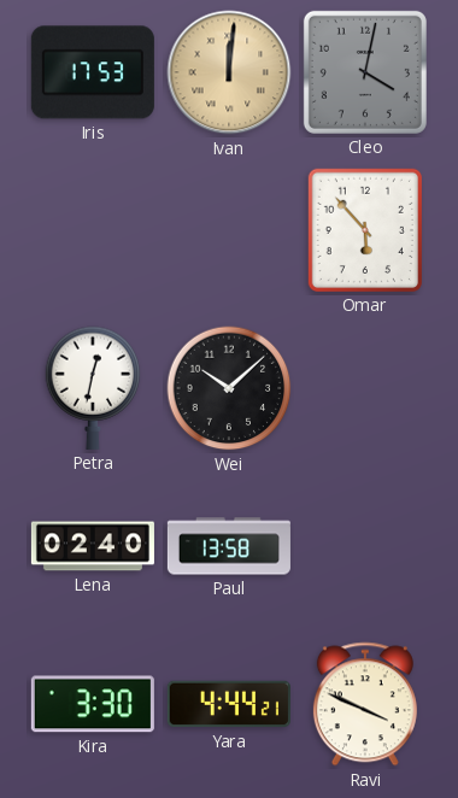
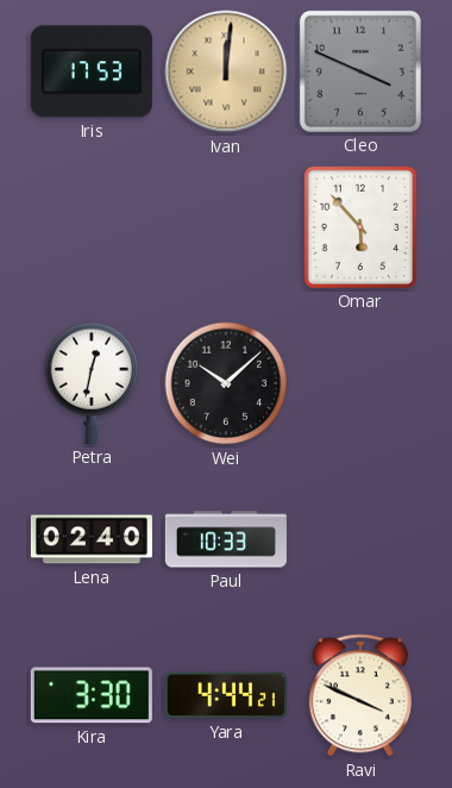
Cleo: 4:02 -> 3:49
Paul: 13:58 -> 10:33
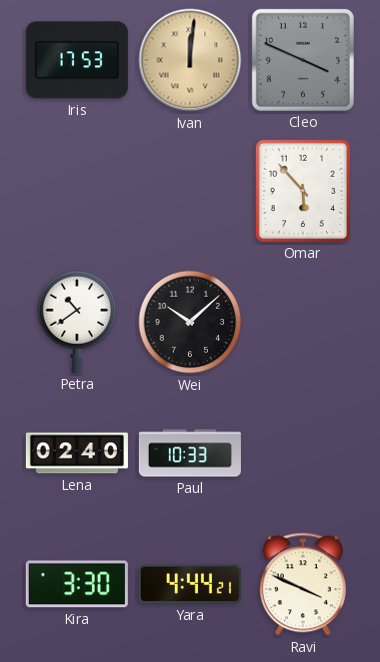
Petra: 12:32 -> 10:39
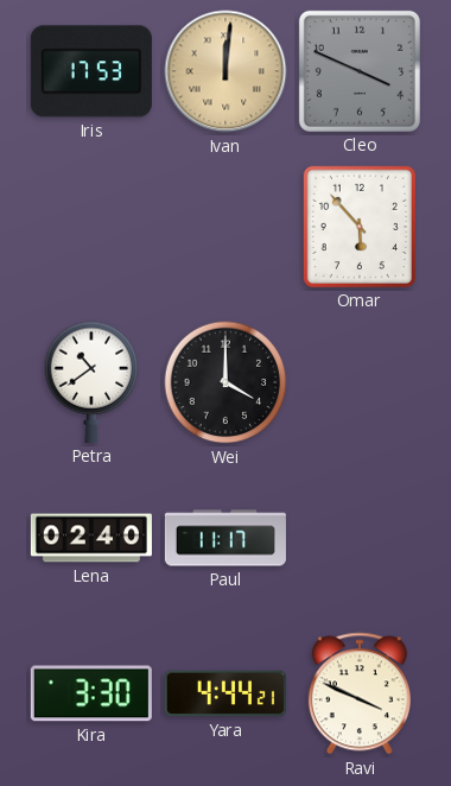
Wei: 10:08 -> 4:00
Paul: 10:33 -> 11:17
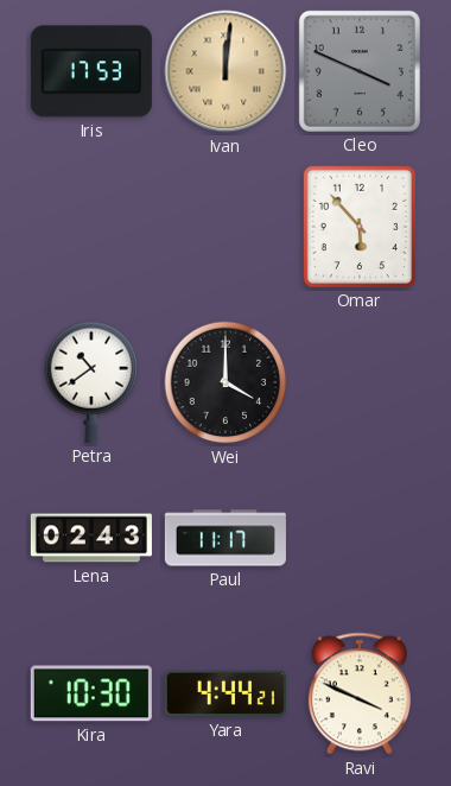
Lena: 02:40 -> 02:43
Kira: 3:30 -> 10:30
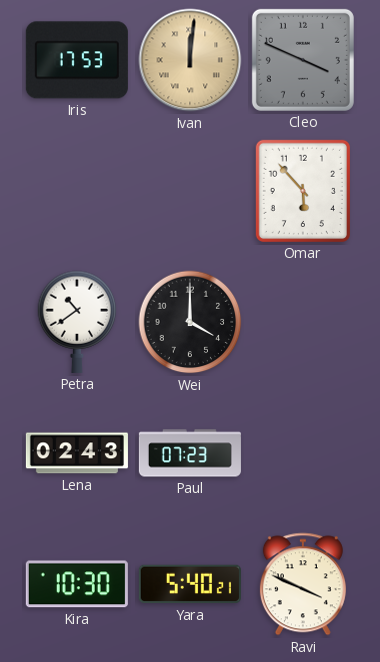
Paul: 11:17 -> 07:23
Yara: 4:44 -> 5:40
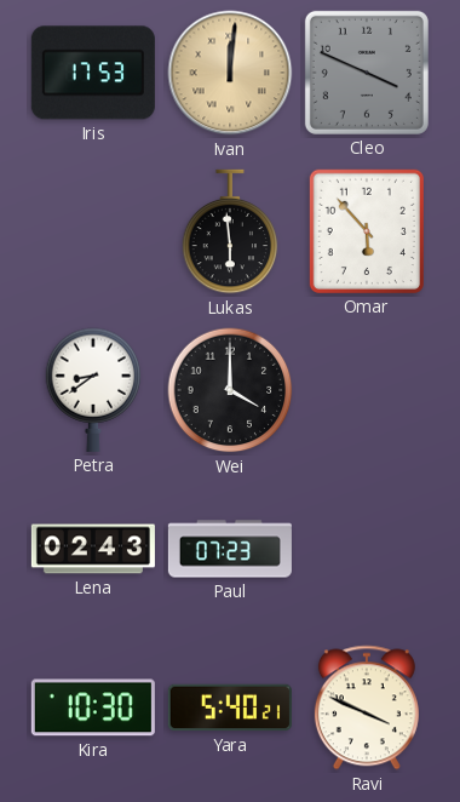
Lukas: none -> 5:59
Petra: 10:39 -> 8:39
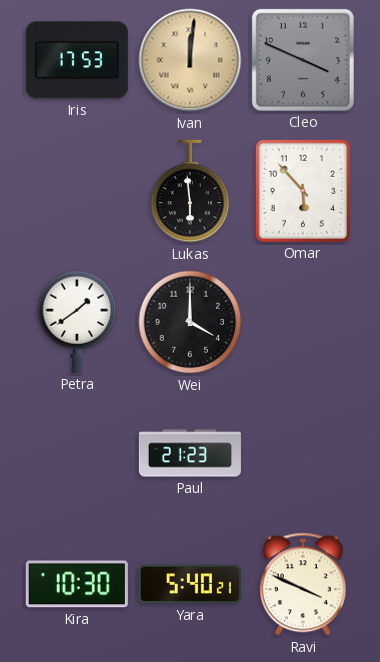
Petra: 8:39 -> 1:39
Lena: 02:43 -> none
Paul: 07:23 -> 21:23
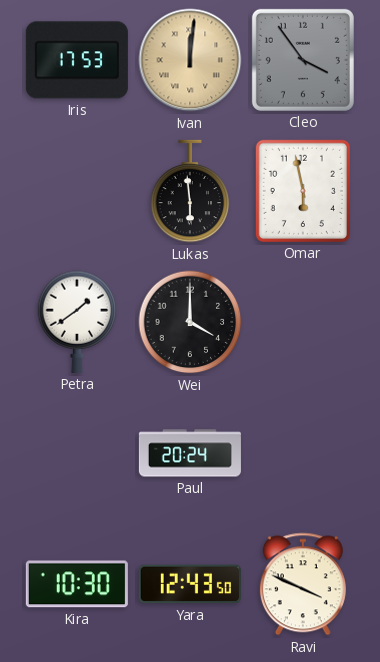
Cleo: 3:49 -> 3:54
Omar: 5:53 -> 5:58
Paul: 21:23 -> 20:24
Yara: 5:40 -> 12:43
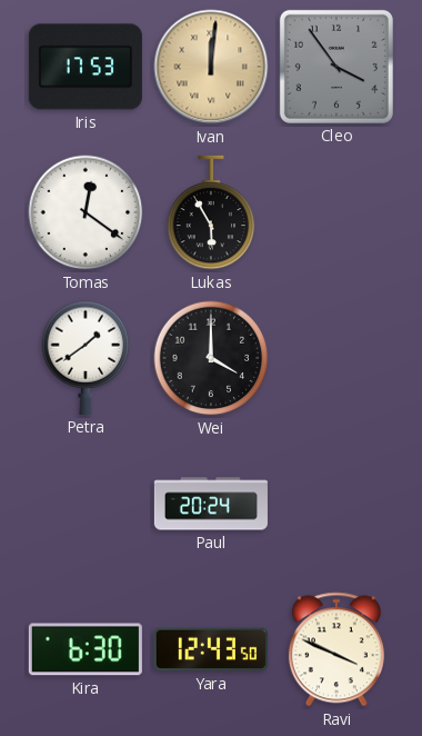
Tomas: none -> 12:21
Lukas: 5:59 -> 5:55
Omar: 5:58 -> none
Kira: 10:30 -> 6:30
